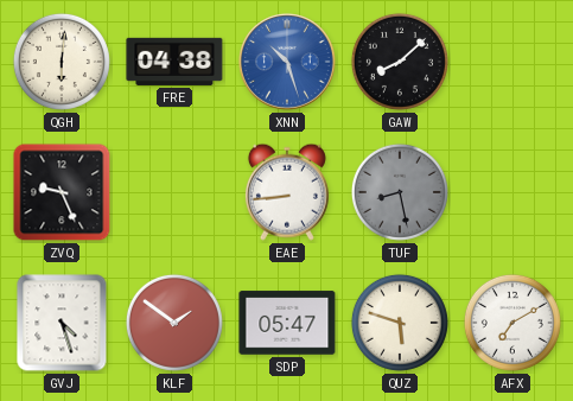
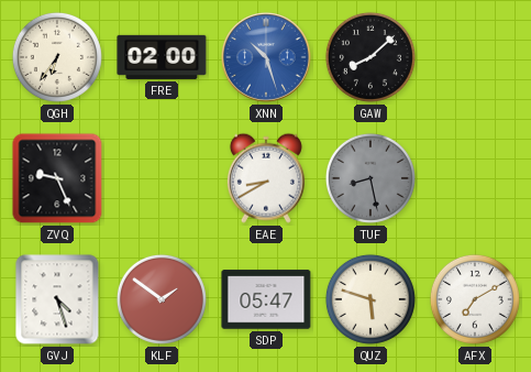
QGH: 6:01 -> 6:36
FRE: 04:38 -> 02:00
EAE: 8:44 -> 8:40
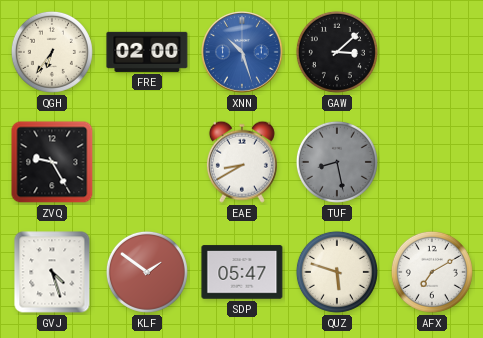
GAW: 8:08 -> 3:08
ZVQ: 9:26 -> 9:25
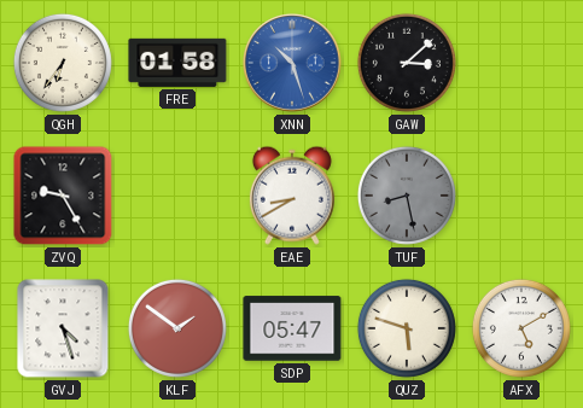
FRE: 02:00 -> 01:58
AFX: 7:10 -> 5:10
